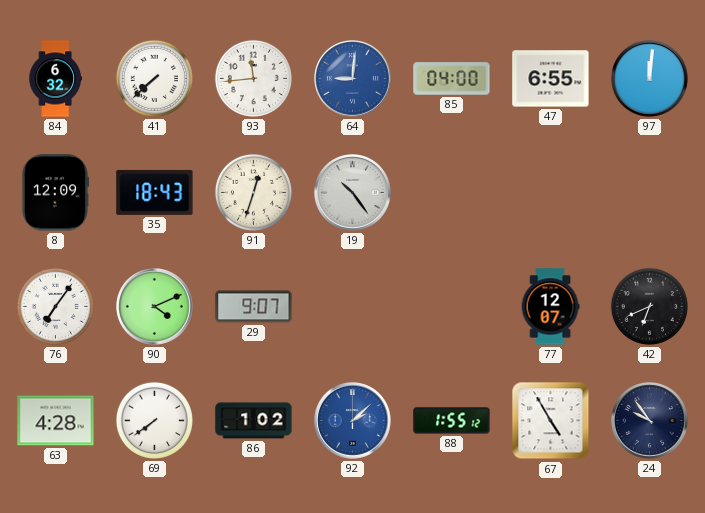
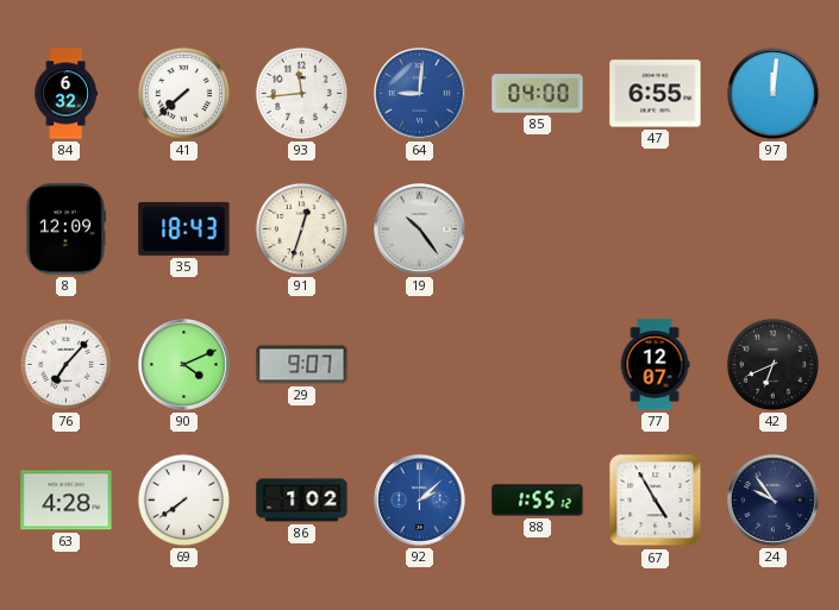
76: 7:06 -> 7:07
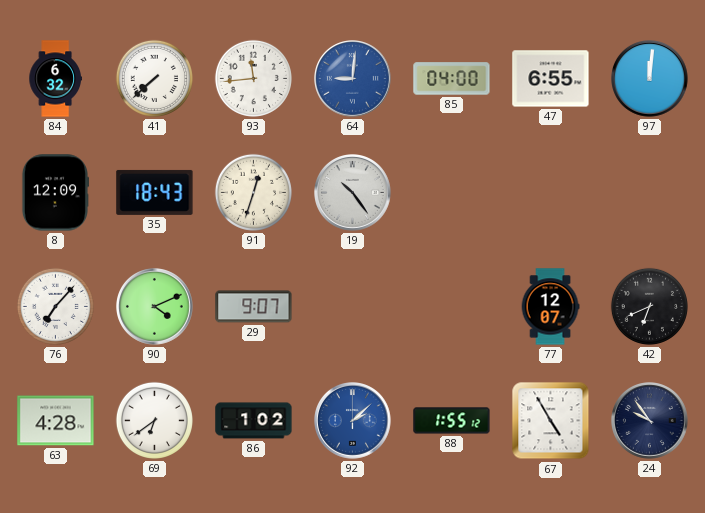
69: 7:39 -> 6:39
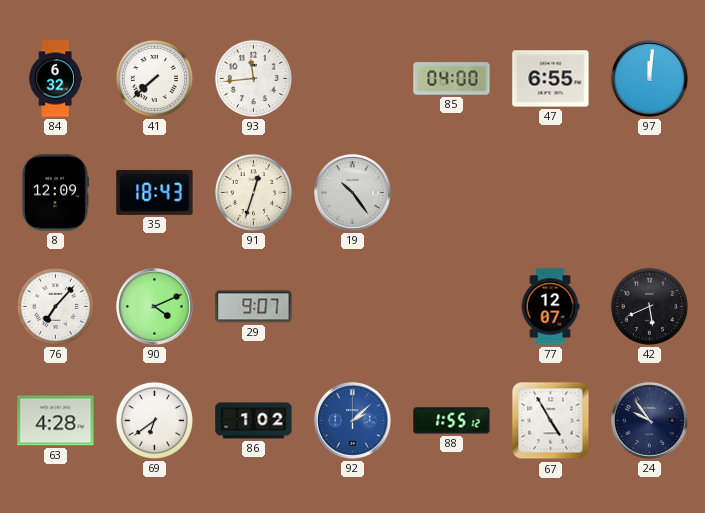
64: 9:01 -> none
42: 6:41 -> 5:41
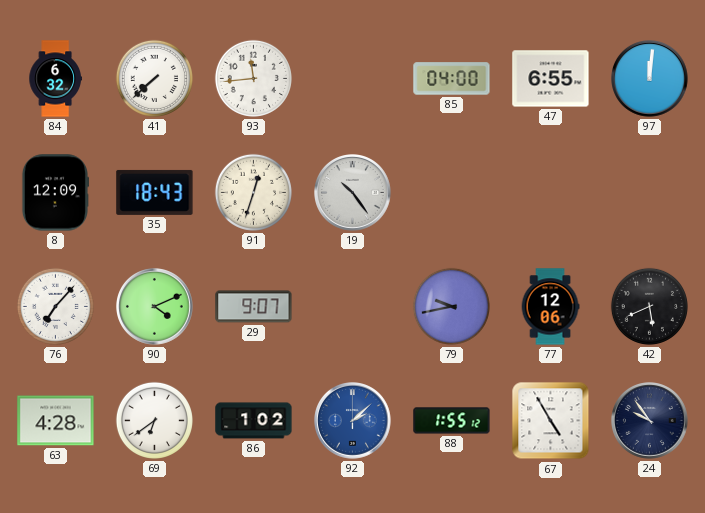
79: none -> 9:43
77: 12:07 -> 12:06
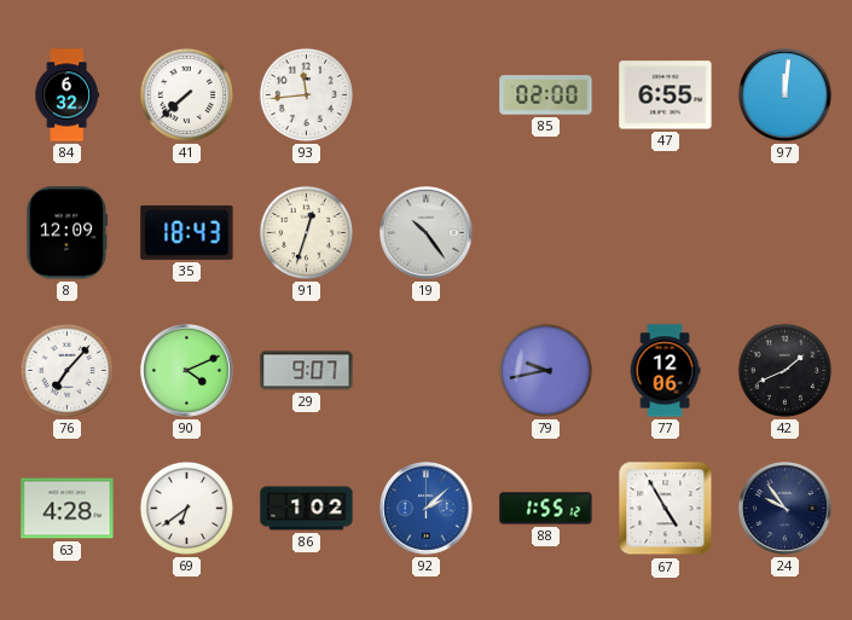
85: 04:00 -> 02:00
42: 5:41 -> 1:41
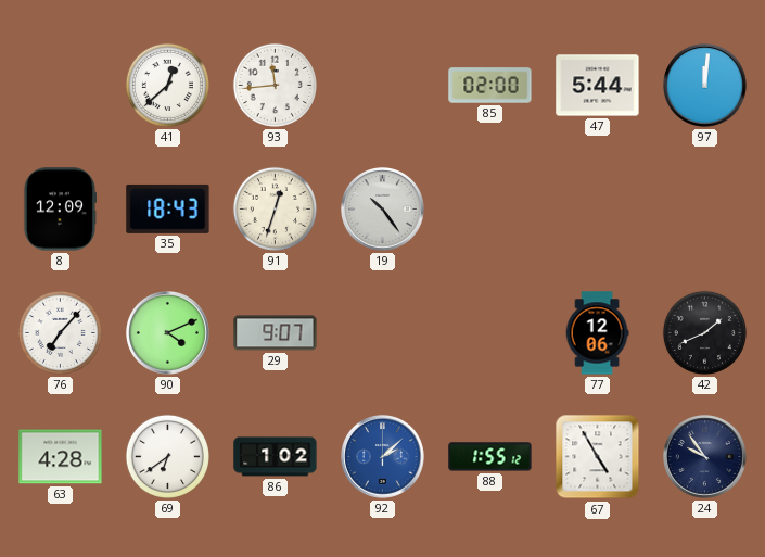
84: 6:32 -> none
41: 7:38 -> 12:38
47: 6:55 -> 5:44
79: 9:43 -> none
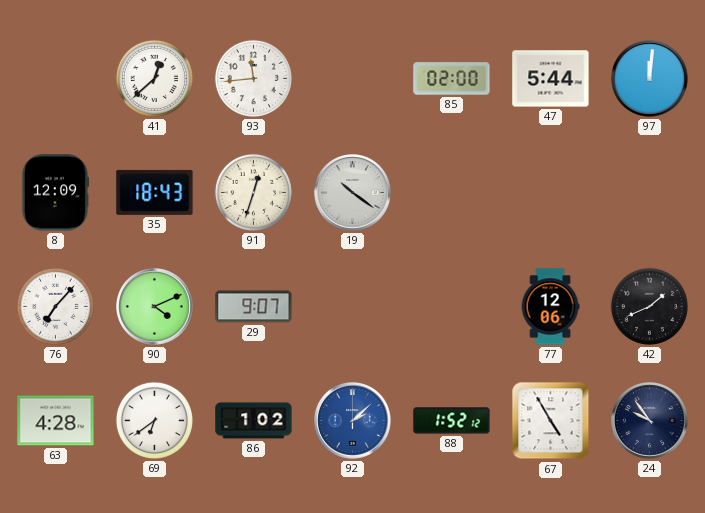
19: 10:24 -> 10:21
88: 1:55 -> 1:52
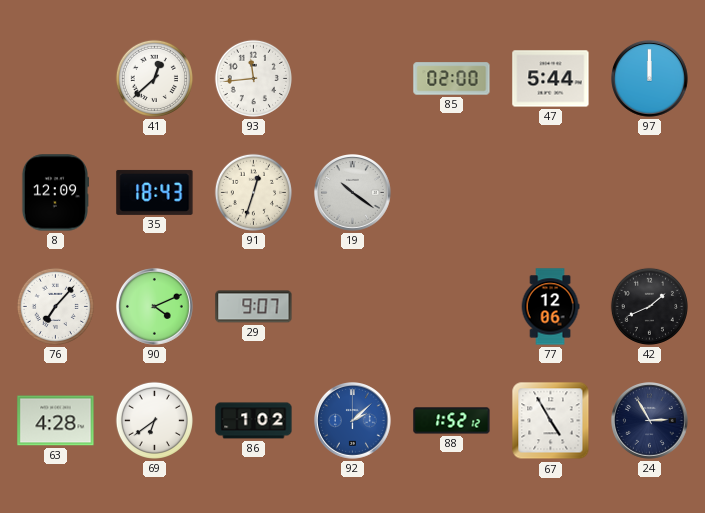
97: 12:01 -> 12:00
24: 9:54 -> 2:55
